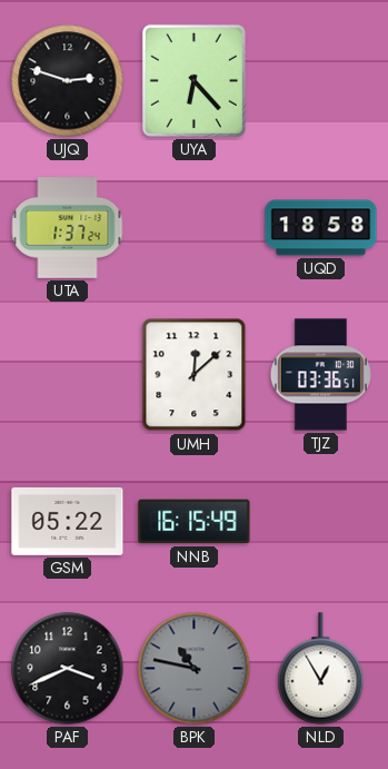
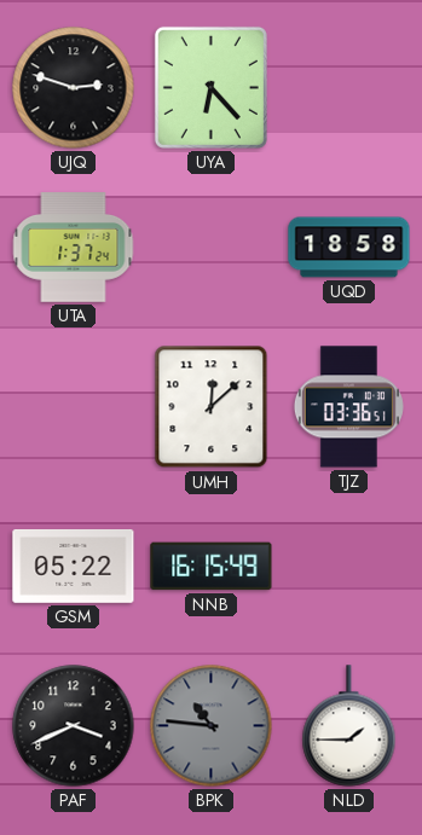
BPK: 10:47 -> 10:46
NLD: 12:55 -> 1:45
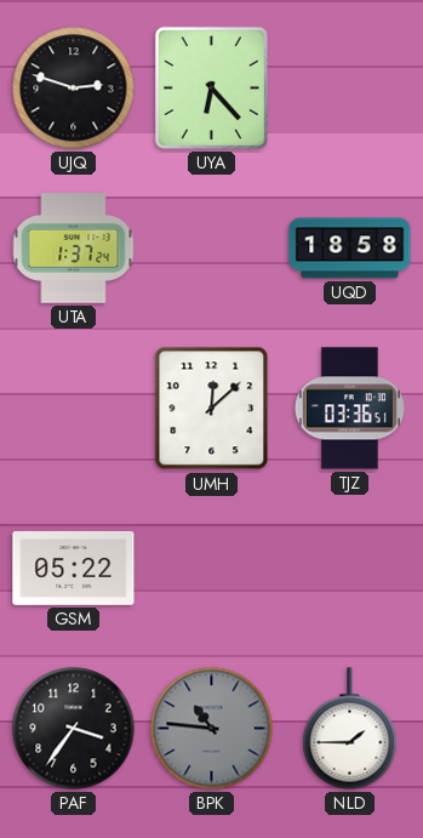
NNB: 16:15 -> none
PAF: 3:41 -> 3:36
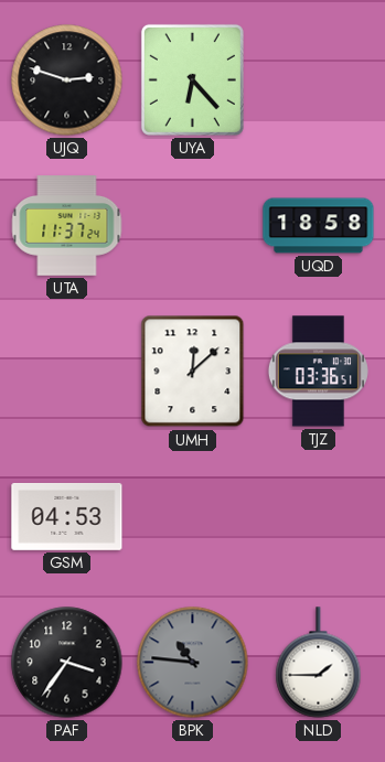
UTA: 1:37 -> 11:37
GSM: 05:22 -> 04:53
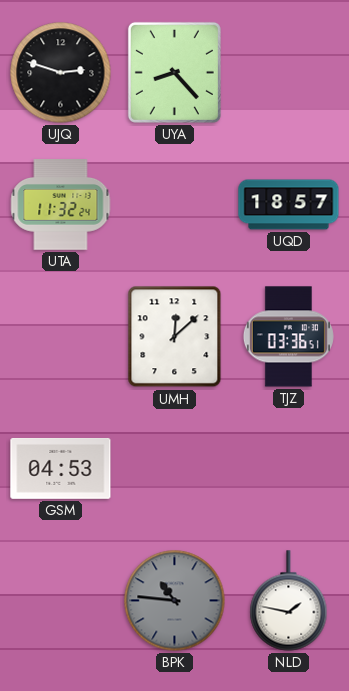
UYA: 6:23 -> 8:23
UTA: 11:37 -> 11:32
UQD: 18:58 -> 18:57
PAF: 3:36 -> none
NLD: 1:45 -> 1:47
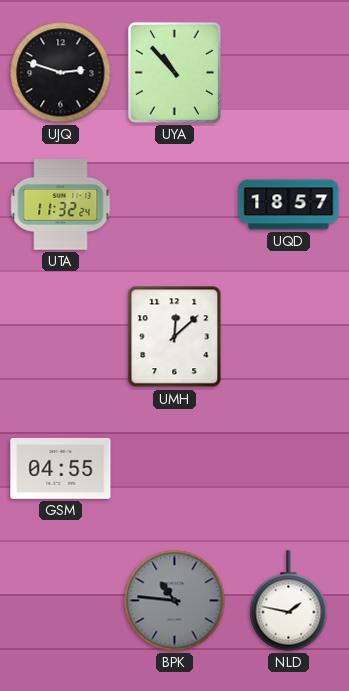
UYA: 8:23 -> 10:53
TJZ: 03:36 -> none
GSM: 04:53 -> 04:55
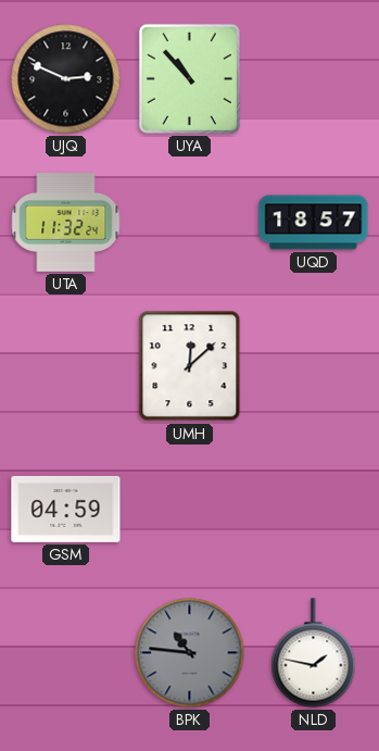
UJQ: 2:48 -> 2:49
GSM: 04:55 -> 04:59
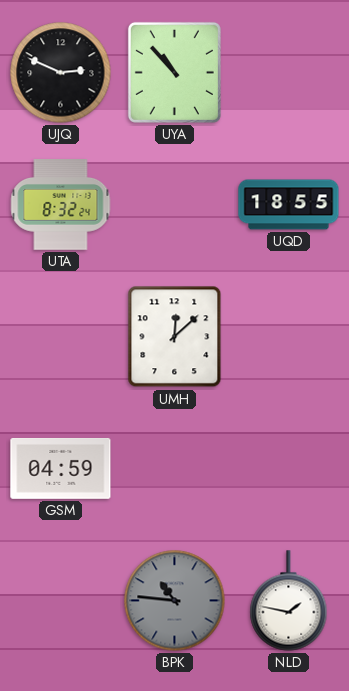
UTA: 11:32 -> 8:32
UQD: 18:57 -> 18:55
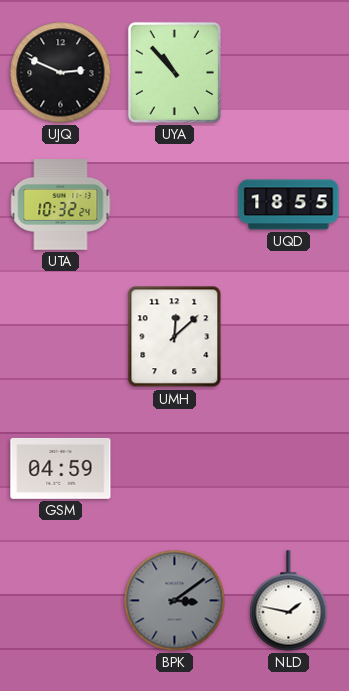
UTA: 8:32 -> 10:32
BPK: 10:46 -> 3:09
